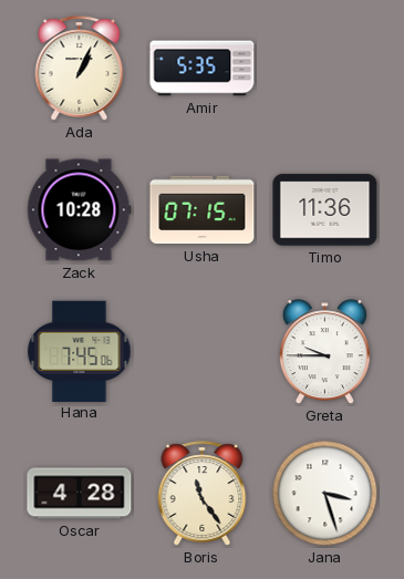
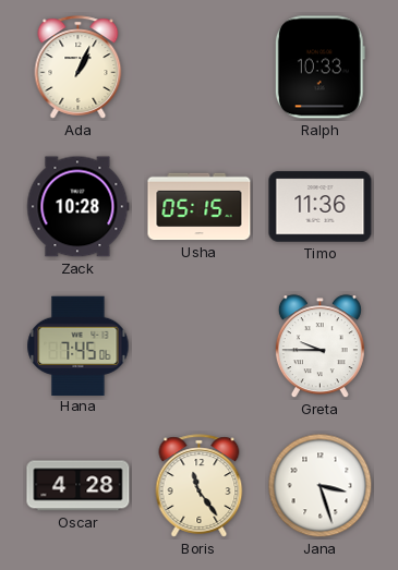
Amir: 5:35 -> none
Ralph: none -> 10:33
Usha: 07:15 -> 05:15
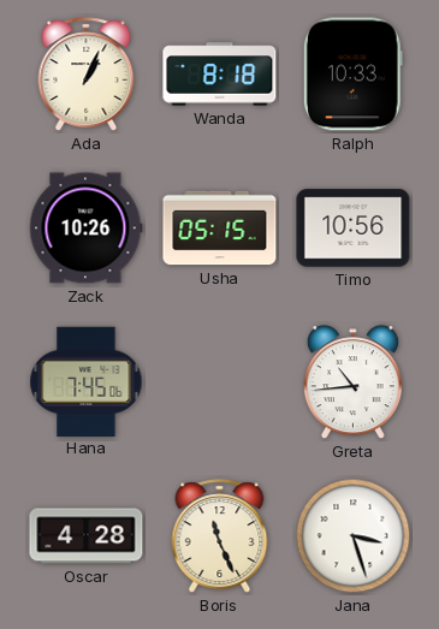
Wanda: none -> 8:18
Zack: 10:28 -> 10:26
Timo: 11:36 -> 10:56
Greta: 9:45 -> 10:44
Boris: 11:24 -> 11:26
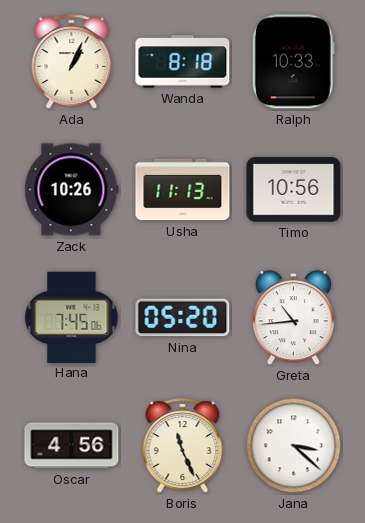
Usha: 05:15 -> 11:13
Nina: none -> 05:20
Oscar: 4:28 -> 4:56
Jana: 3:27 -> 3:22
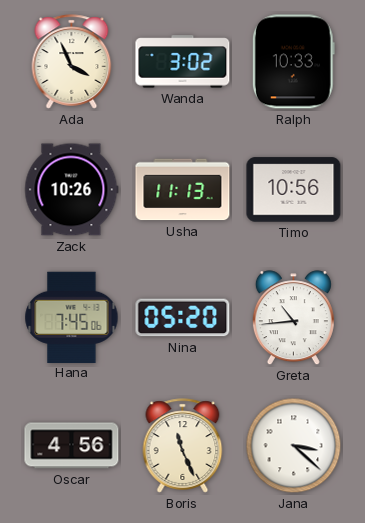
Ada: 1:04 -> 3:56
Wanda: 8:18 -> 3:02
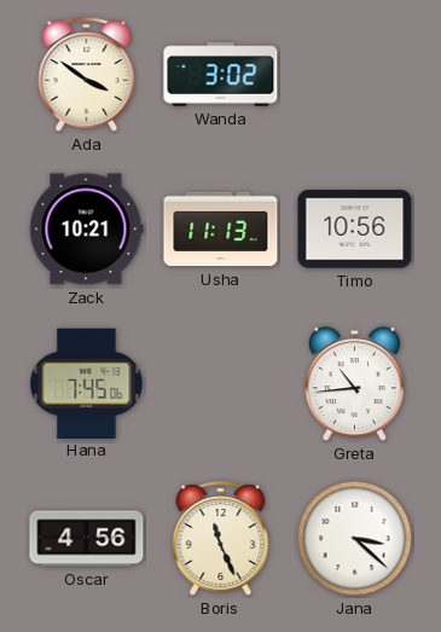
Ada: 3:56 -> 3:51
Ralph: 10:33 -> none
Zack: 10:26 -> 10:21
Nina: 05:20 -> none
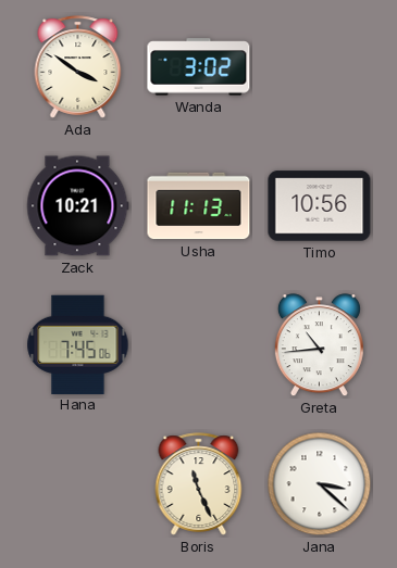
Oscar: 4:56 -> none
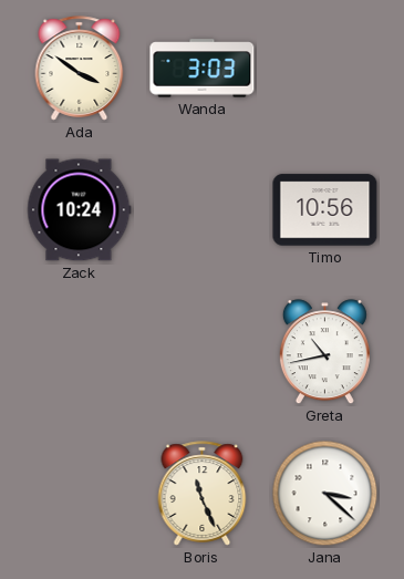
Wanda: 3:02 -> 3:03
Zack: 10:21 -> 10:24
Usha: 11:13 -> none
Hana: 7:45 -> none
Greta: 10:44 -> 10:43
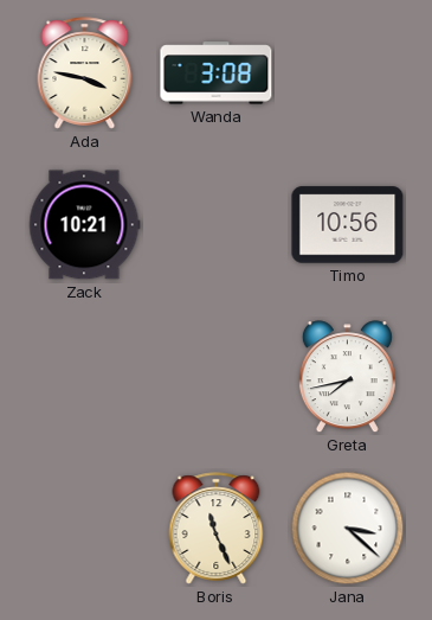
Ada: 3:51 -> 3:47
Wanda: 3:03 -> 3:08
Zack: 10:24 -> 10:21
Greta: 10:43 -> 7:43
